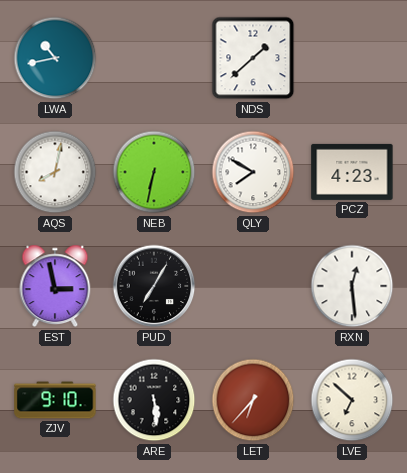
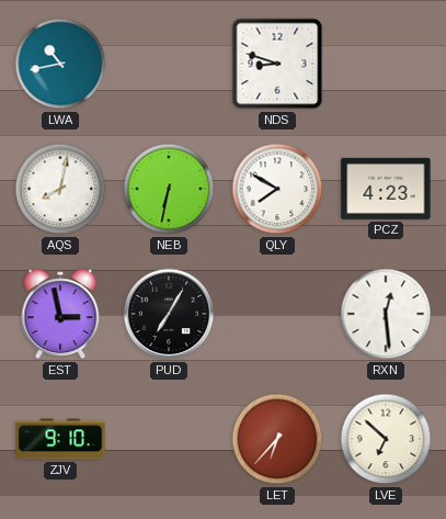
NDS: 1:38 -> 8:48
ARE: 5:29 -> none
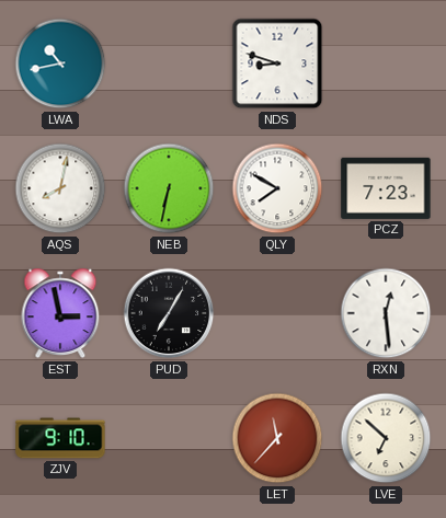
PCZ: 4:23 -> 7:23
LET: 6:37 -> 11:37
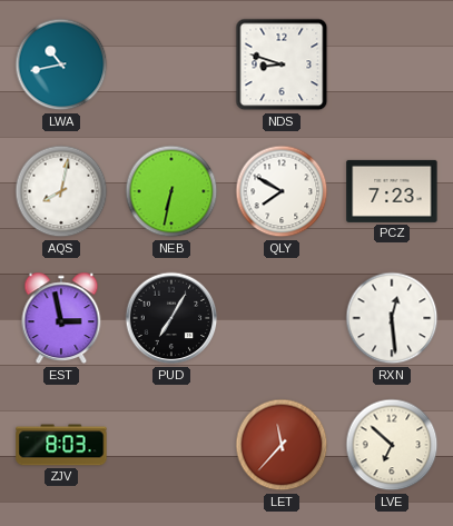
ZJV: 9:10 -> 8:03
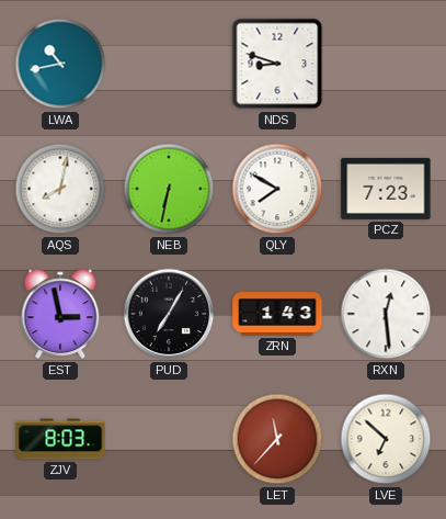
ZRN: none -> 1:43
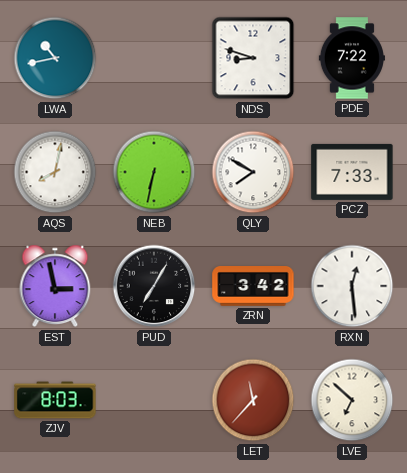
PDE: none -> 7:22
PCZ: 7:23 -> 7:33
ZRN: 1:43 -> 3:42
